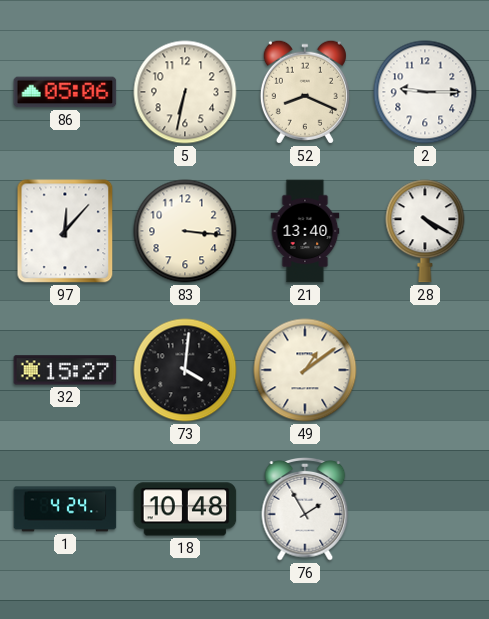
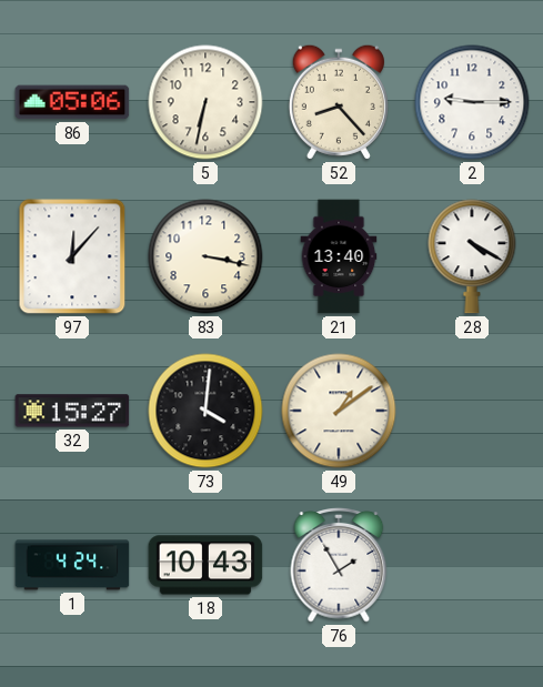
52: 8:19 -> 8:23
83: 3:16 -> 3:17
18: 10:48 -> 10:43
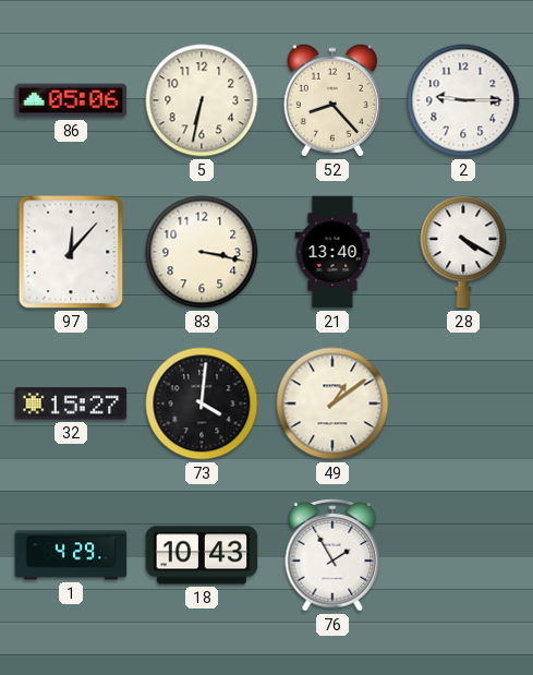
1: 4:24 -> 4:29
